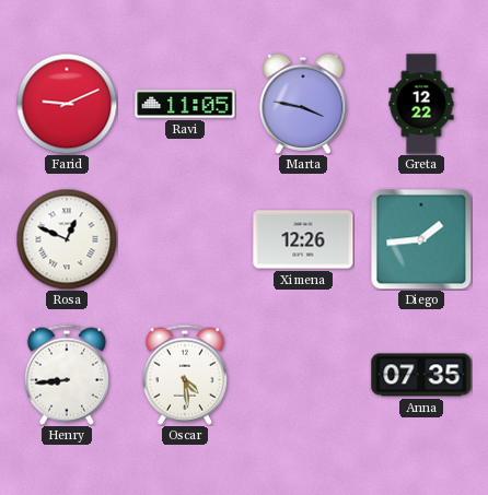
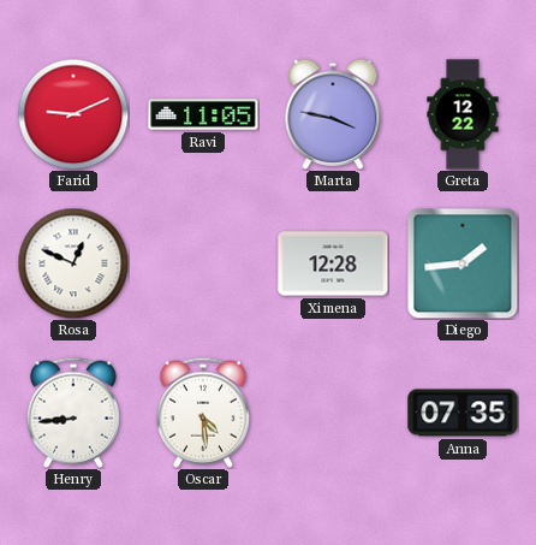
Ximena: 12:26 -> 12:28
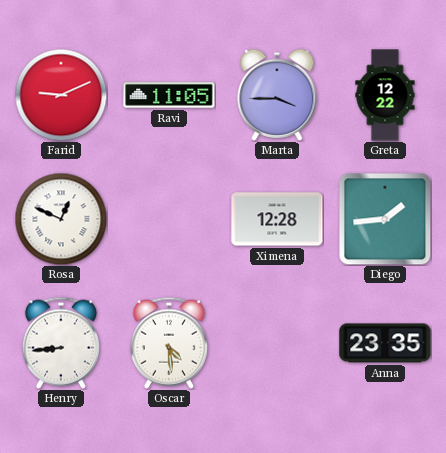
Marta: 3:47 -> 3:45
Anna: 07:35 -> 23:35
